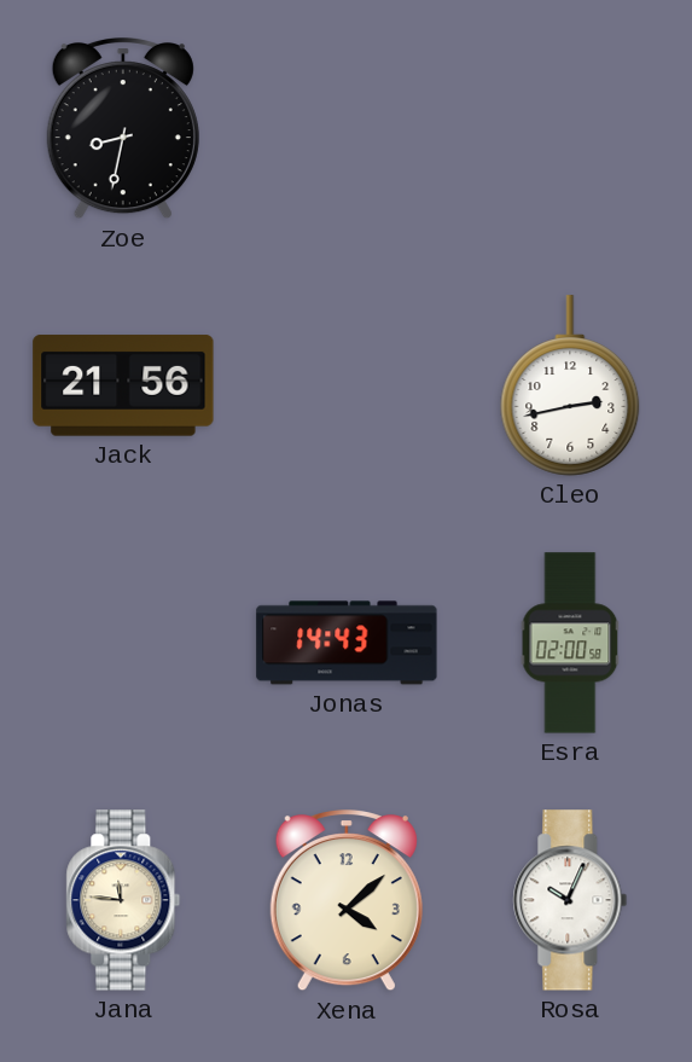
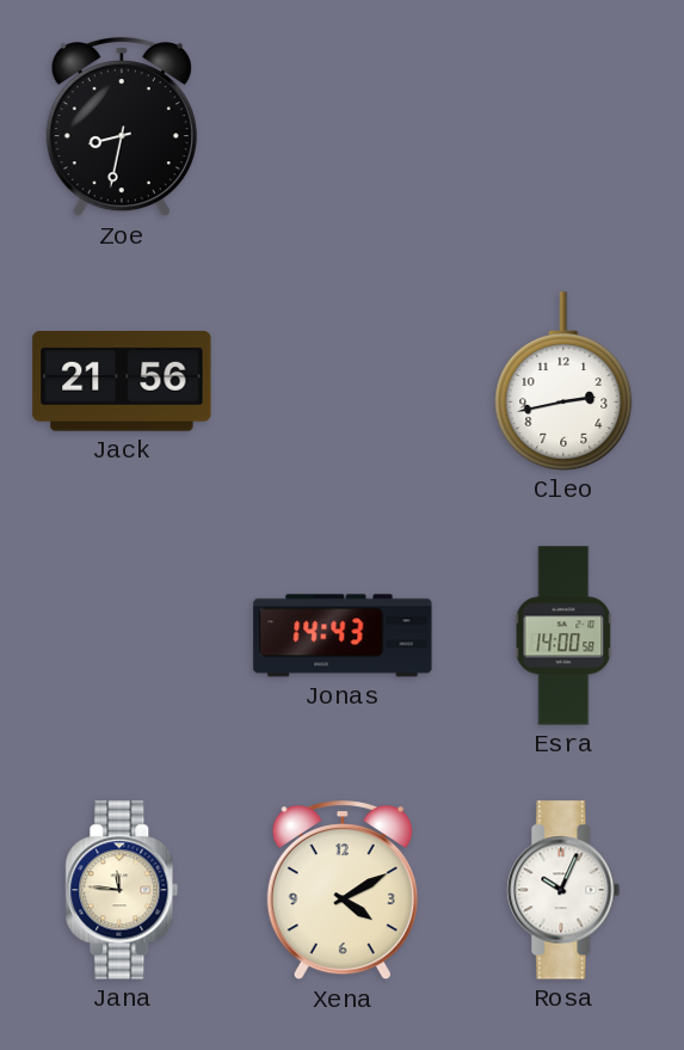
Esra: 02:00 -> 14:00
Xena: 4:08 -> 4:10
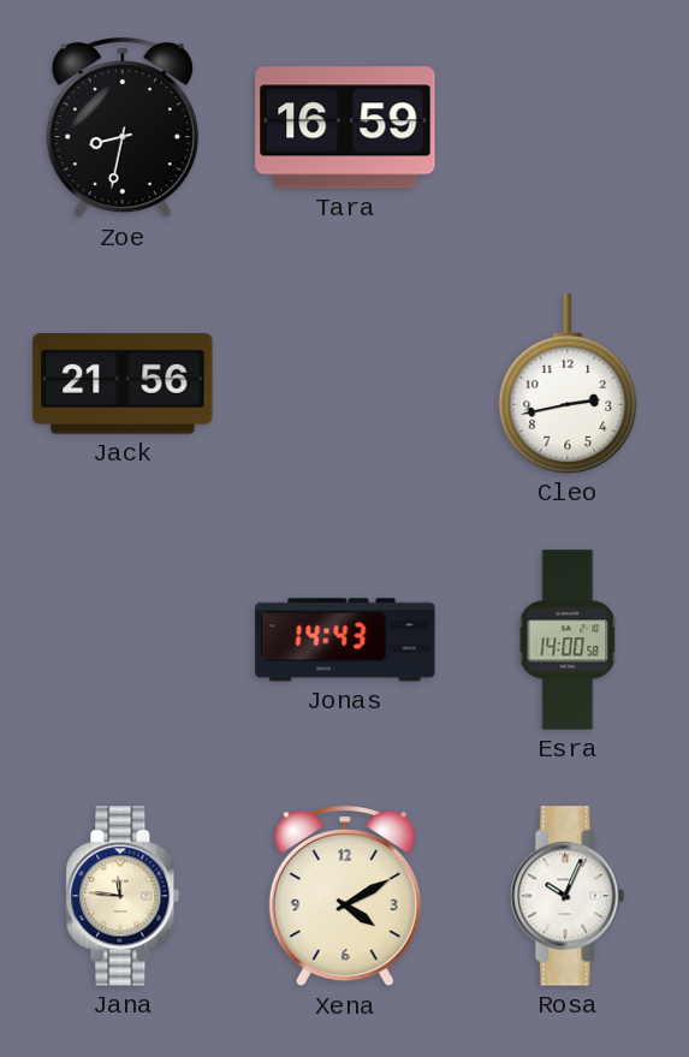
Tara: none -> 16:59
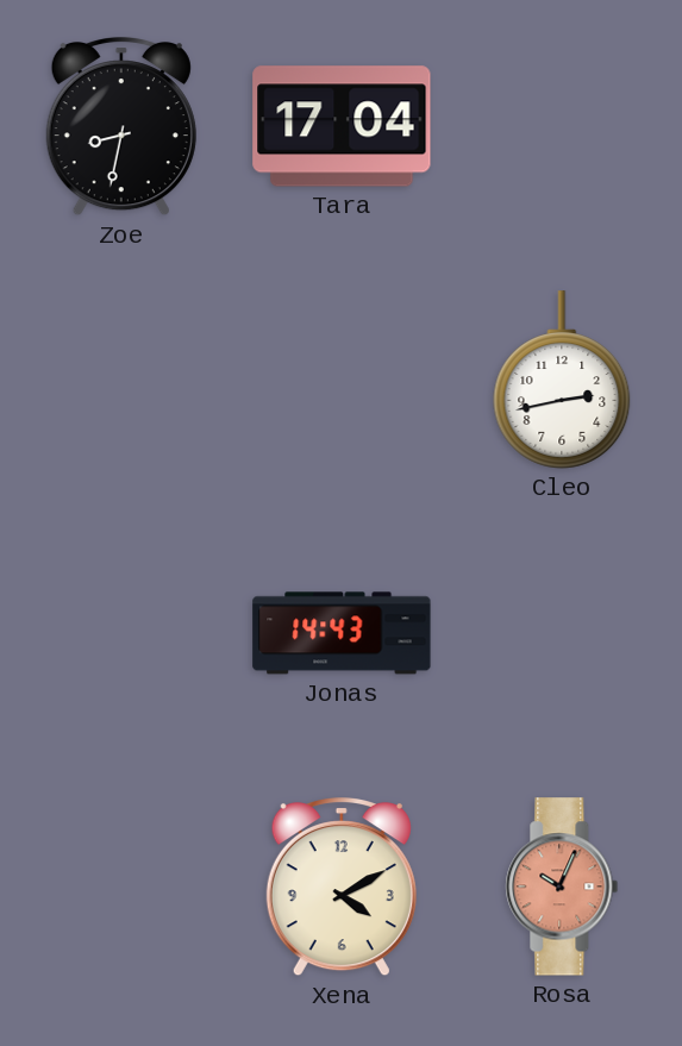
Tara: 16:59 -> 17:04
Jack: 21:56 -> none
Esra: 14:00 -> none
Jana: 11:46 -> none
Rosa dial: white -> salmon
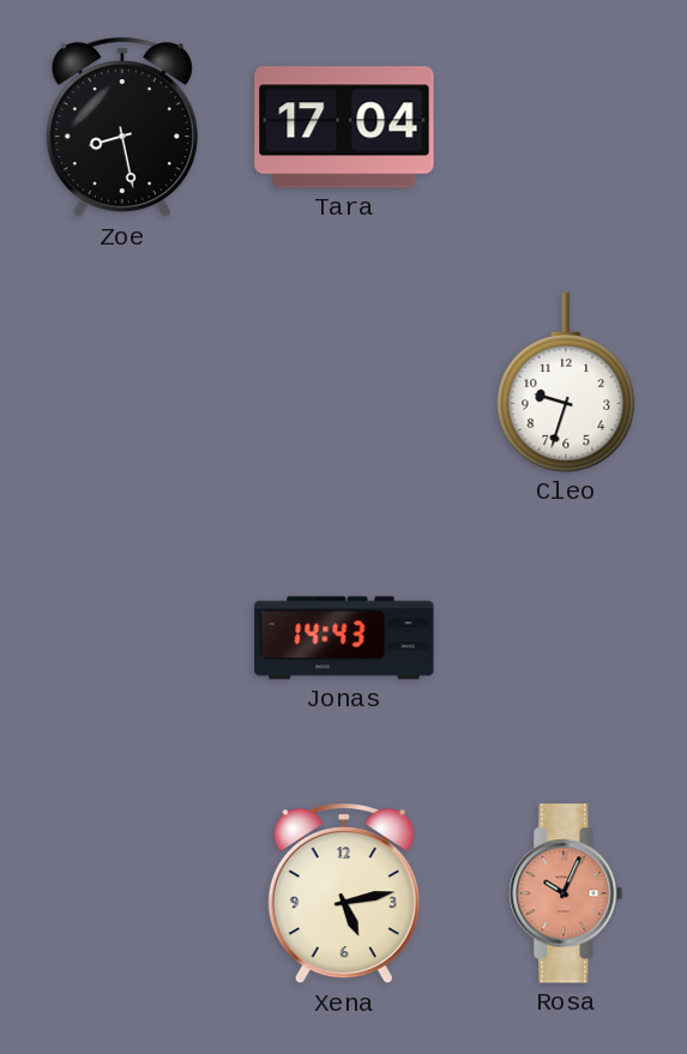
Zoe: 8:32 -> 8:28
Cleo: 2:43 -> 9:33
Xena: 4:10 -> 5:13
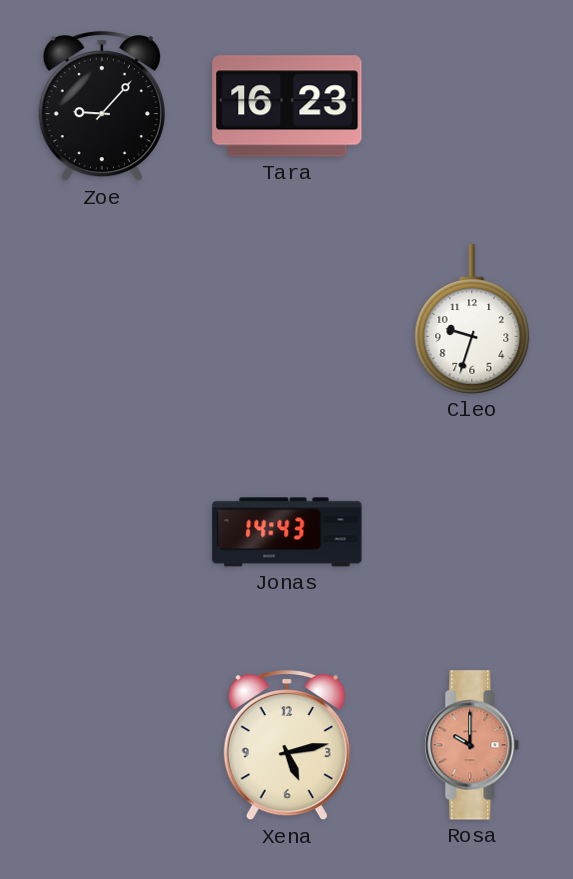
Zoe: 8:28 -> 9:07
Tara: 17:04 -> 16:23
Rosa: 10:04 -> 10:00
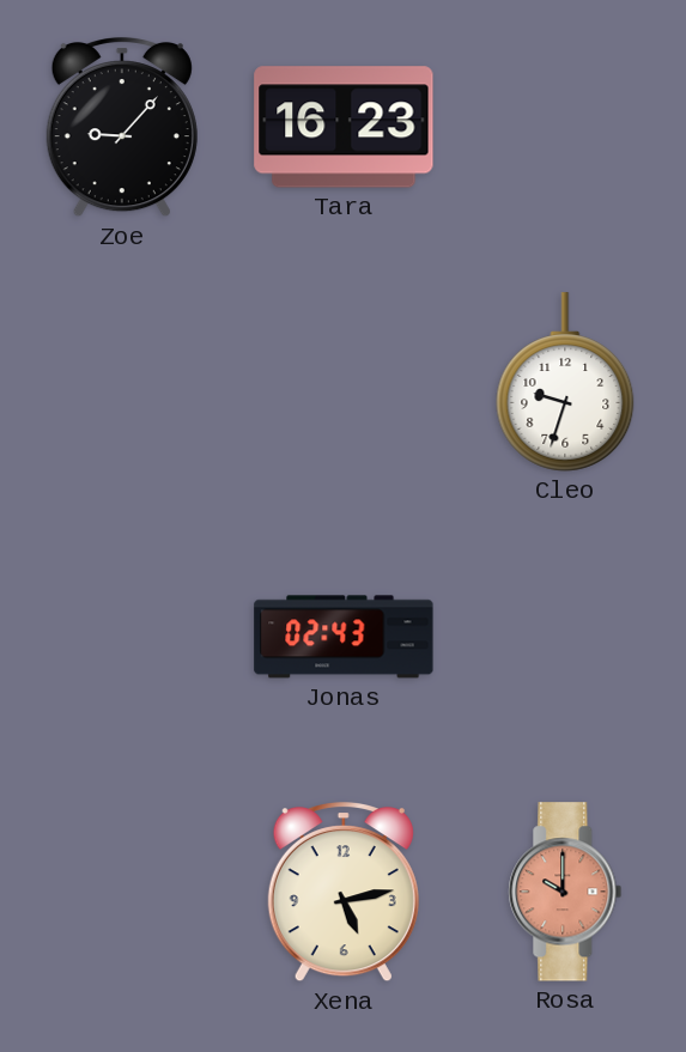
Jonas: 14:43 -> 02:43
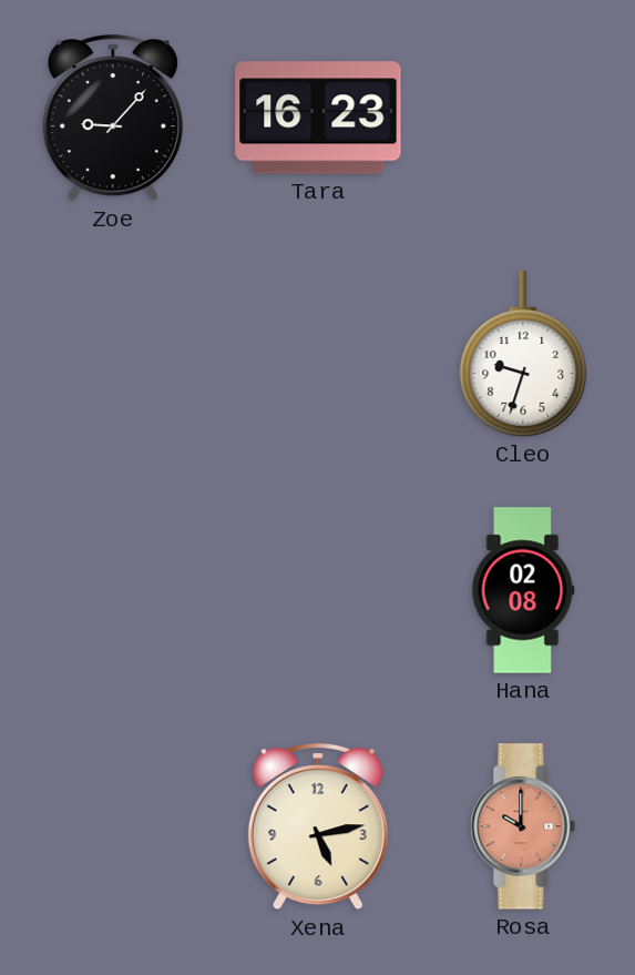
Jonas: 02:43 -> none
Hana: none -> 02:08
